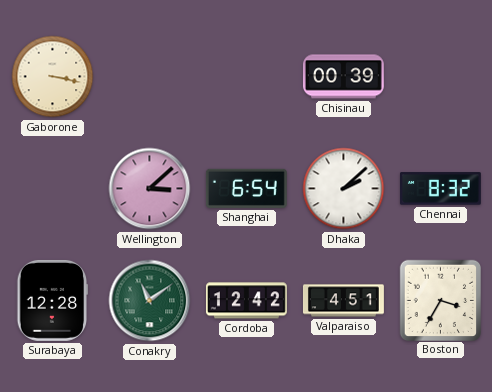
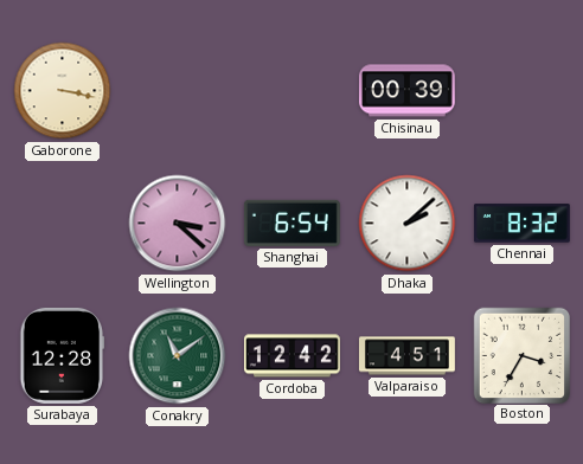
Wellington: 3:08 -> 3:22
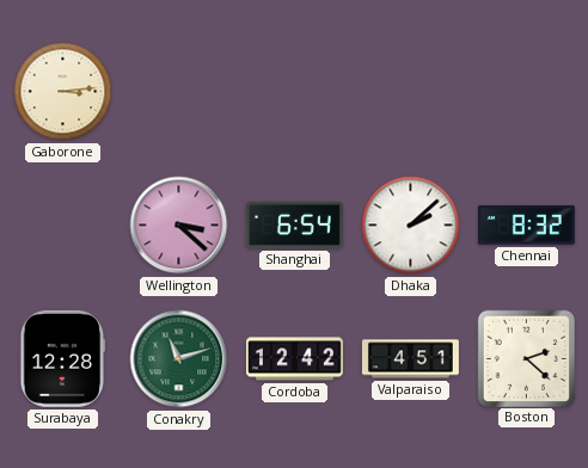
Gaborone: 3:17 -> 3:14
Chisinau: 00:39 -> none
Conakry: 11:09 -> 11:12
Boston: 3:35 -> 2:22
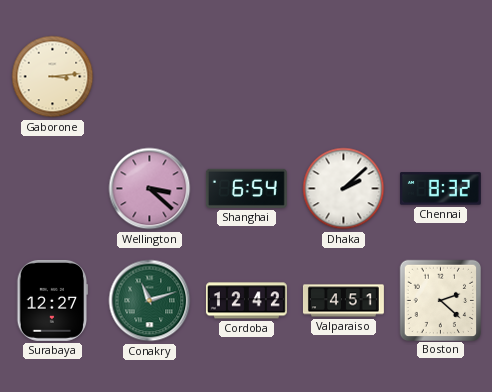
Surabaya: 12:28 -> 12:27
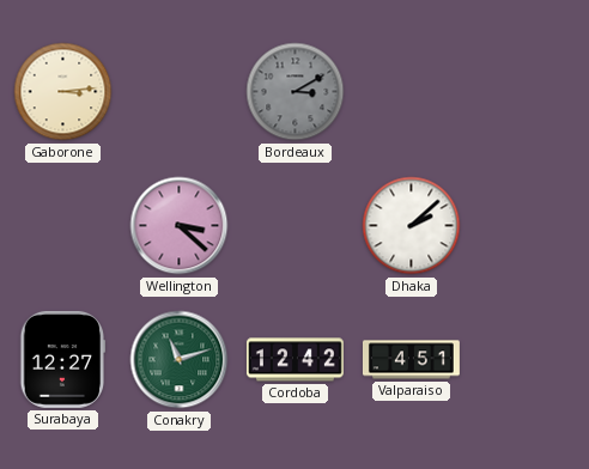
Bordeaux: none -> 3:10
Shanghai: 6:54 -> none
Chennai: 8:32 -> none
Boston: 2:22 -> none
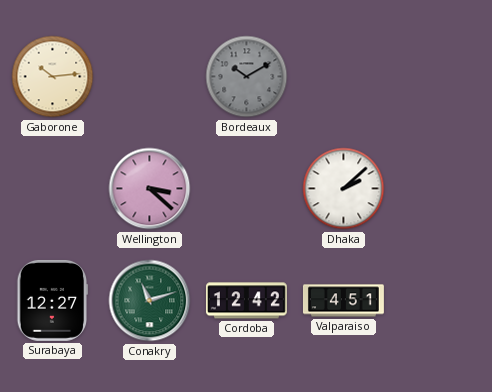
Gaborone: 3:14 -> 10:14
Bordeaux: 3:10 -> 10:10
